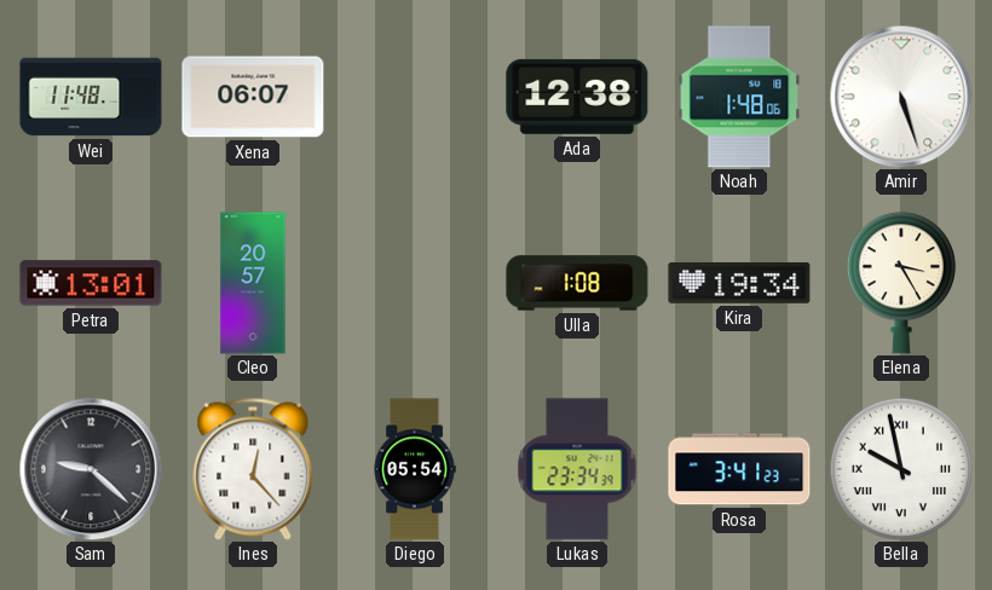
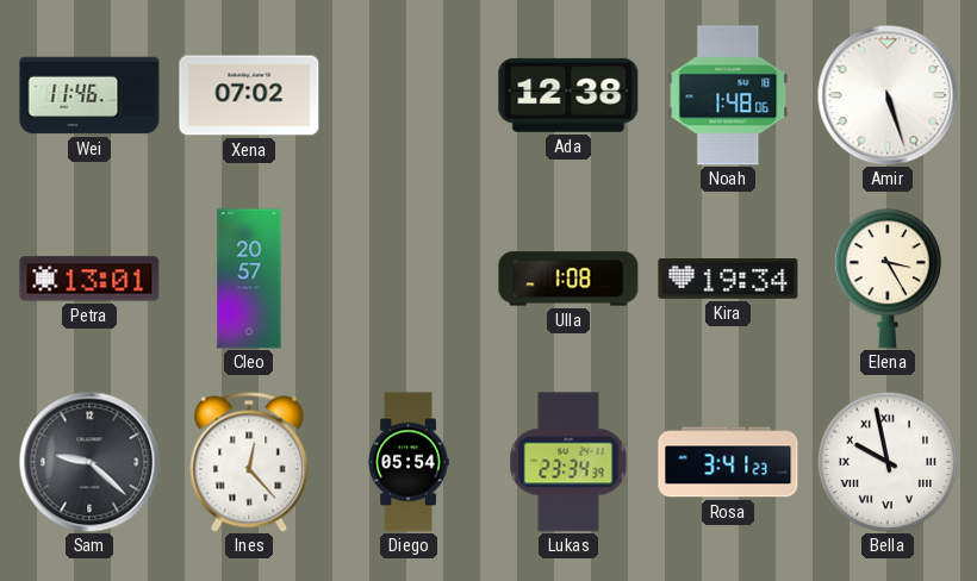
Wei: 11:48 -> 11:46
Xena: 06:07 -> 07:02
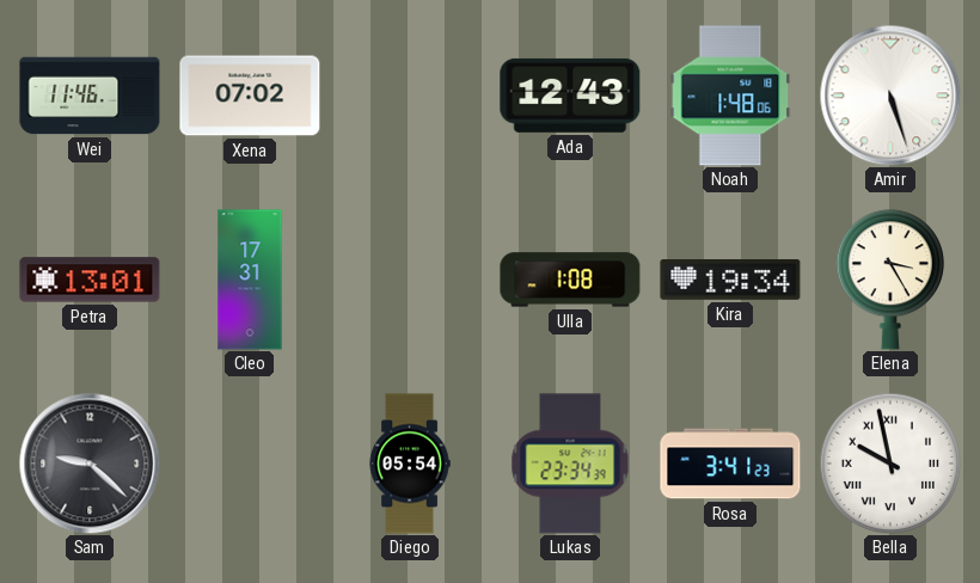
Ada: 12:38 -> 12:43
Cleo: 20:57 -> 17:31
Ines: 12:23 -> none
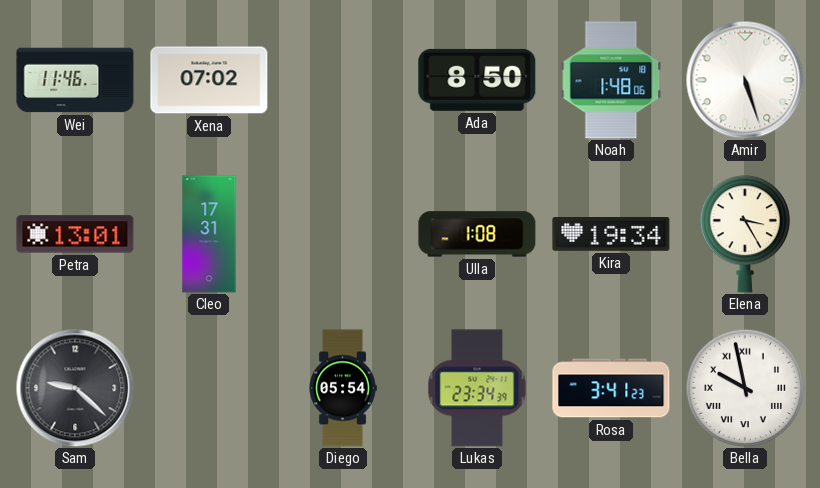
Ada: 12:43 -> 8:50
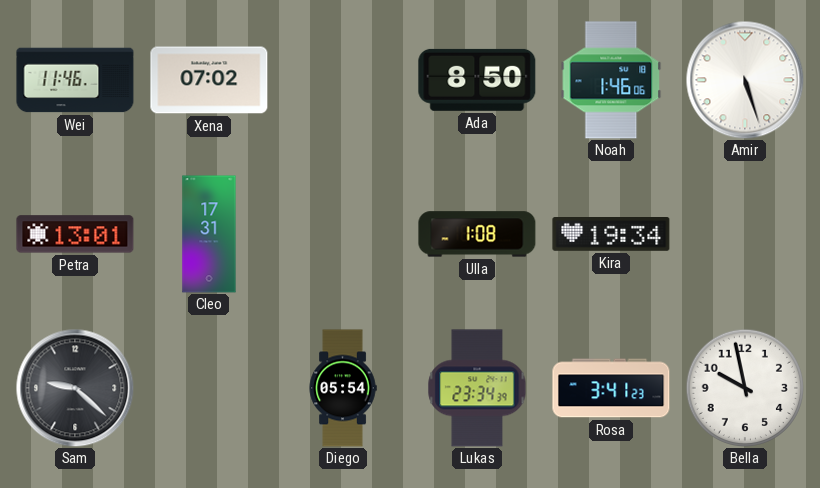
Noah: 1:48 -> 1:46
Elena: 3:25 -> none
Bella numerals: Roman -> Arabic
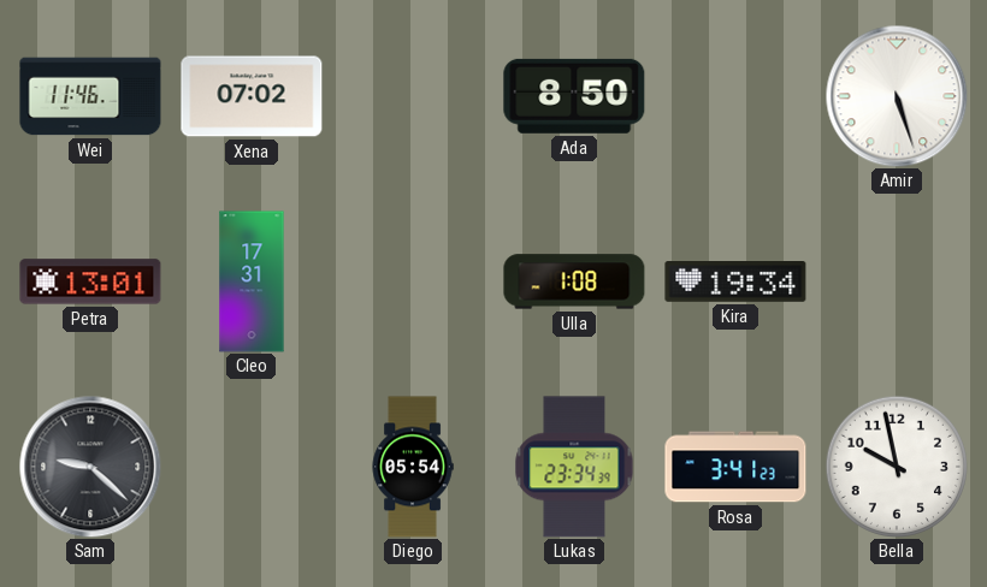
Noah: 1:46 -> none
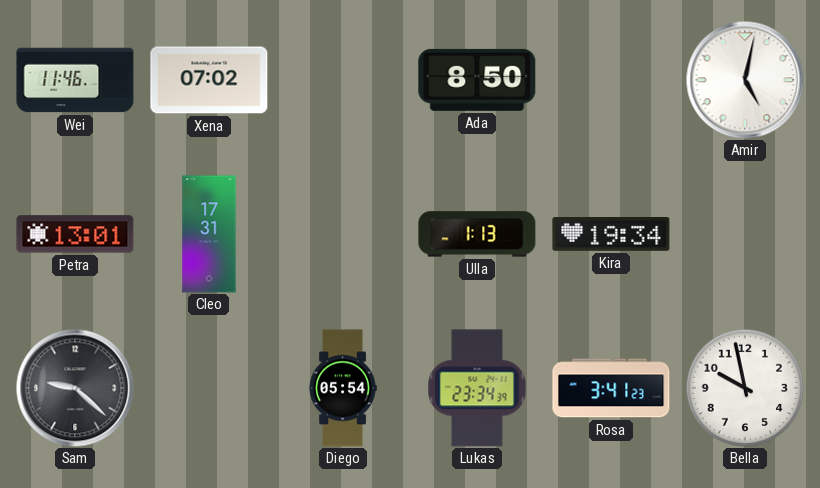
Amir: 5:27 -> 5:02
Ulla: 1:08 -> 1:13
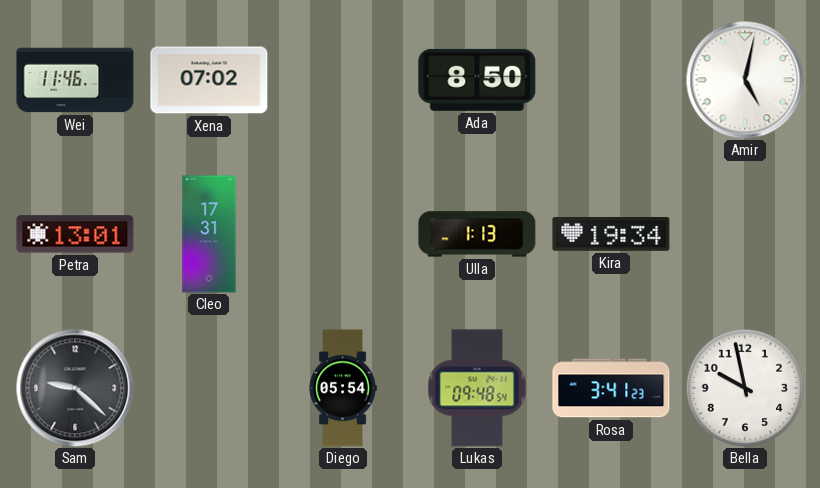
Lukas: 23:34 -> 09:48
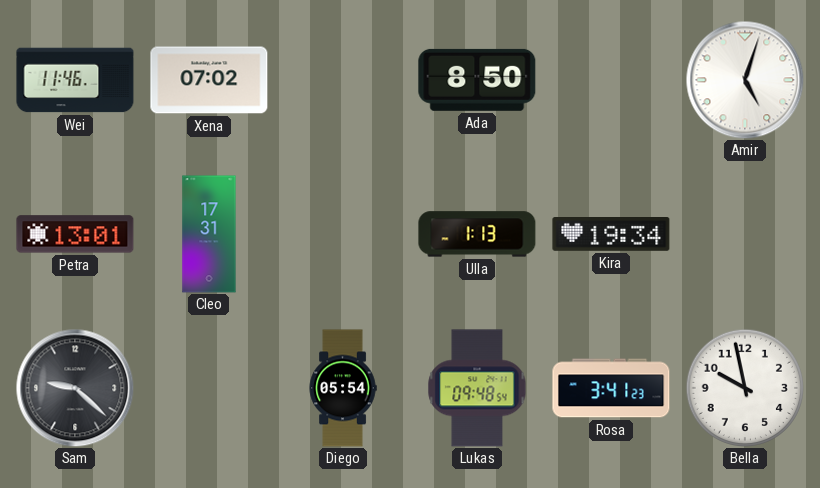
Amir: 5:02 -> 5:03
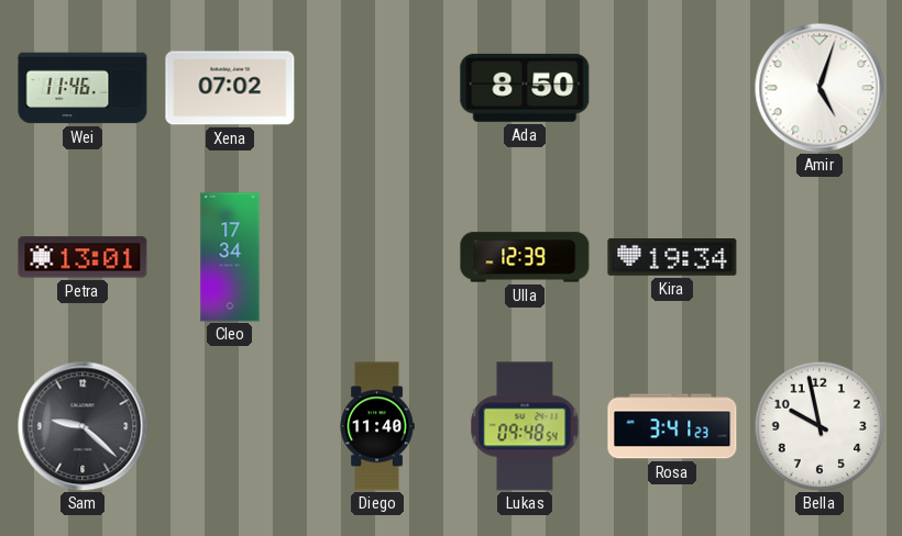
Cleo: 17:31 -> 17:34
Ulla: 1:13 -> 12:39
Diego: 05:54 -> 11:40
